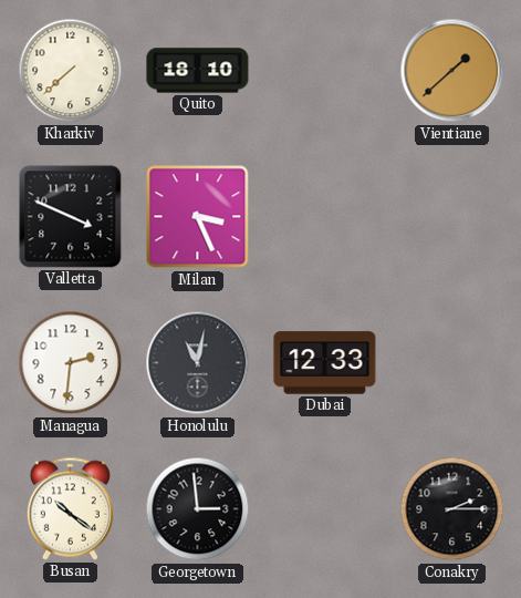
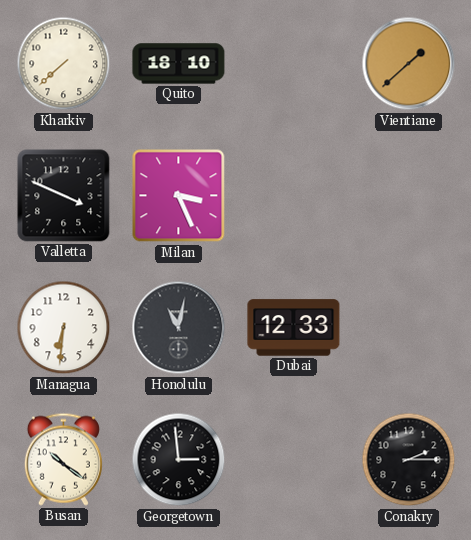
Managua: 2:31 -> 6:31
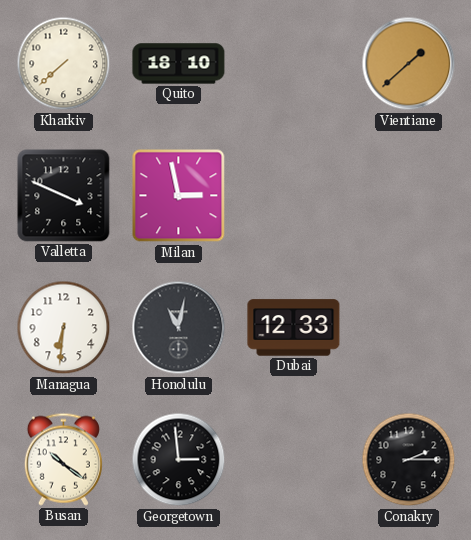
Milan: 3:26 -> 2:58
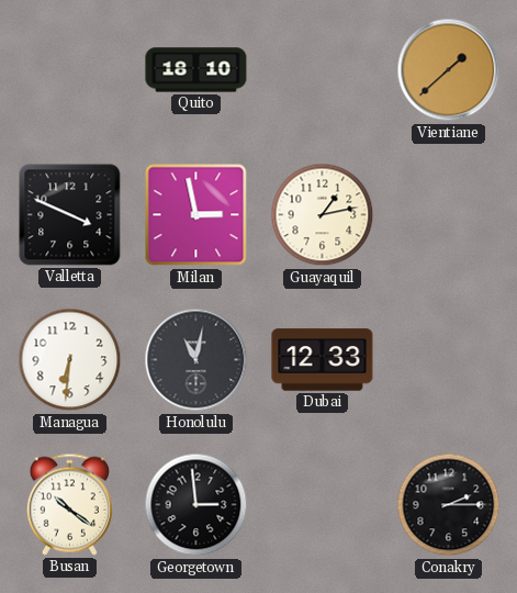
Kharkiv: 7:38 -> none
Guayaquil: none -> 1:13
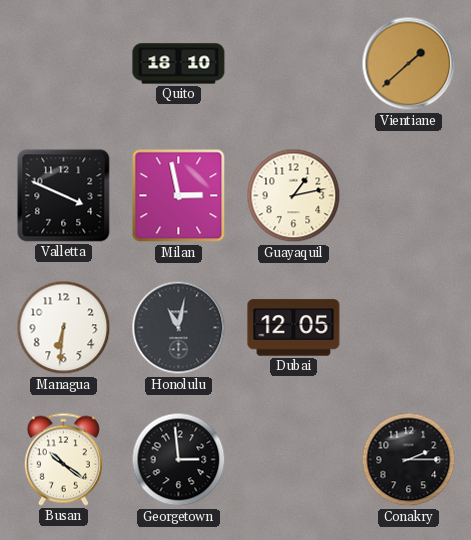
Dubai: 12:33 -> 12:05
